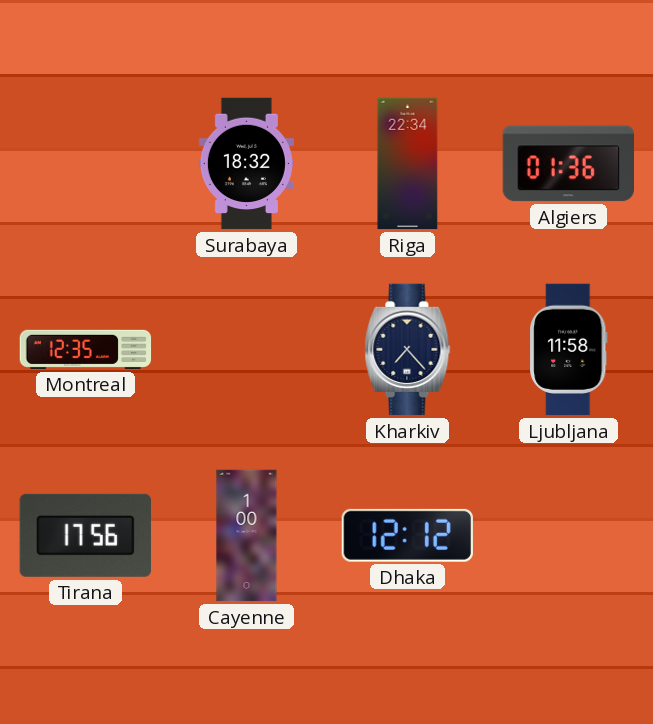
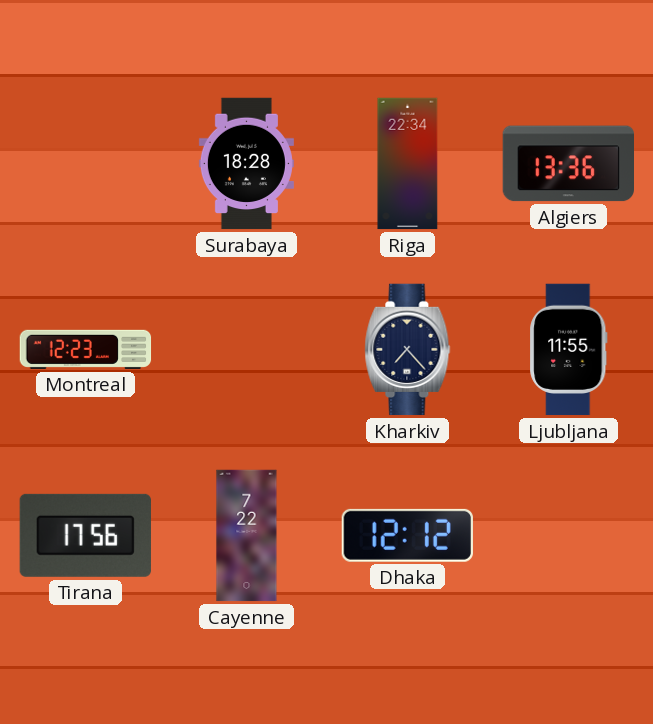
Surabaya: 18:32 -> 18:28
Algiers: 01:36 -> 13:36
Montreal: 12:35 -> 12:23
Ljubljana: 11:58 -> 11:55
Cayenne: 1:00 -> 7:22
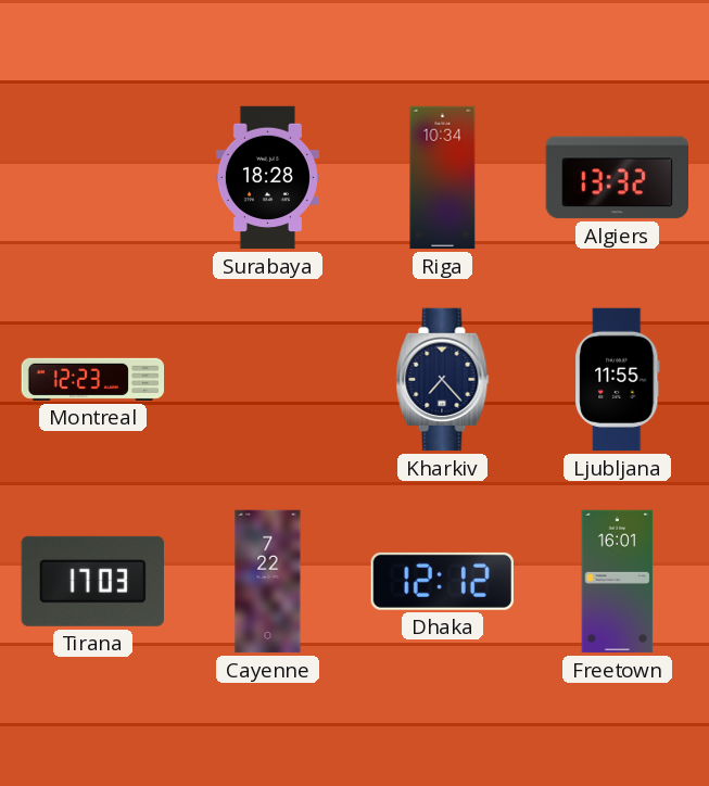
Riga: 22:34 -> 10:34
Algiers: 13:36 -> 13:32
Tirana: 17:56 -> 17:03
Freetown: none -> 16:01
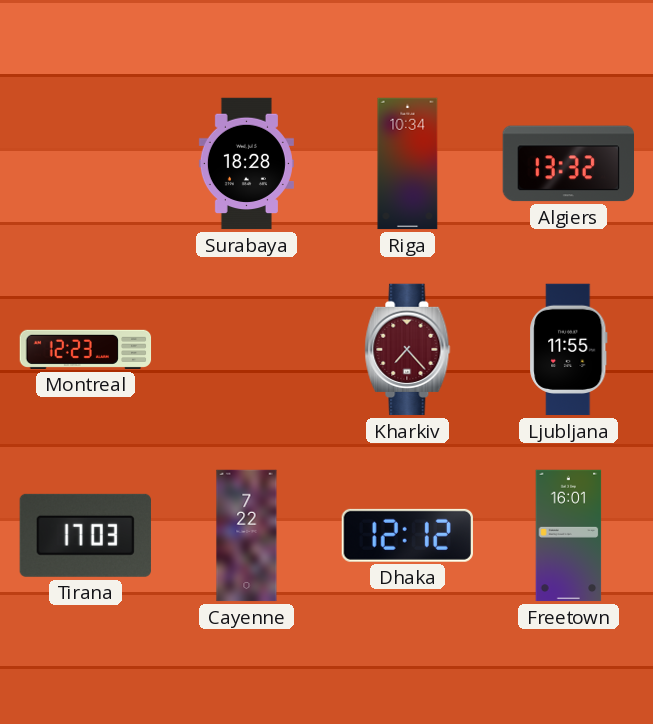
Kharkiv dial: navy -> burgundy
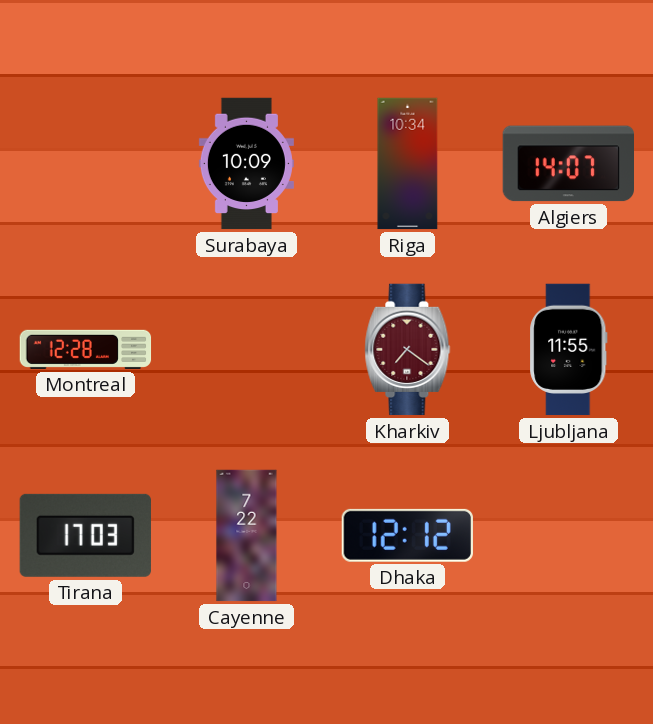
Surabaya: 18:28 -> 10:09
Algiers: 13:32 -> 14:07
Montreal: 12:23 -> 12:28
Kharkiv: 7:23 -> 7:21
Freetown: 16:01 -> none
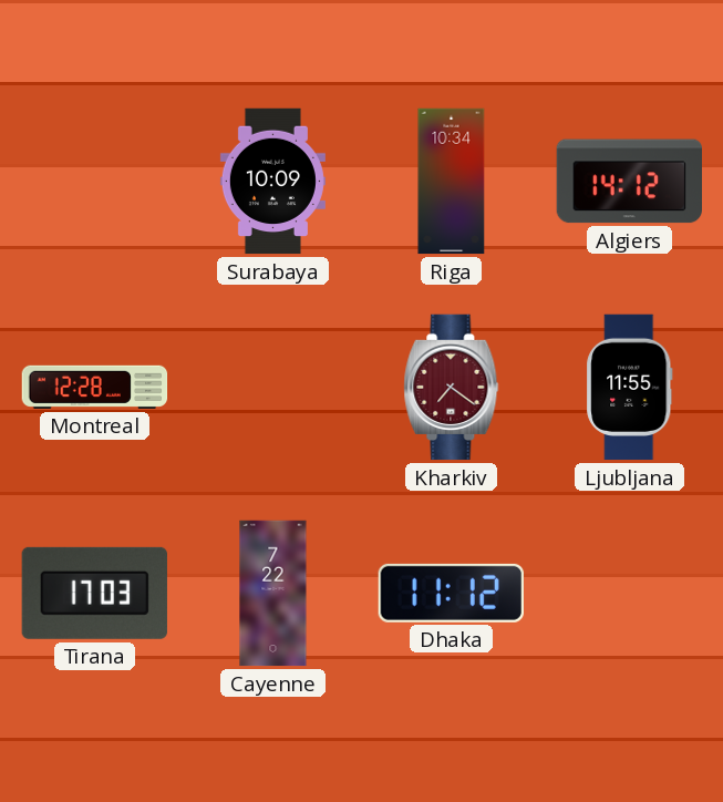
Algiers: 14:07 -> 14:12
Dhaka: 12:12 -> 11:12
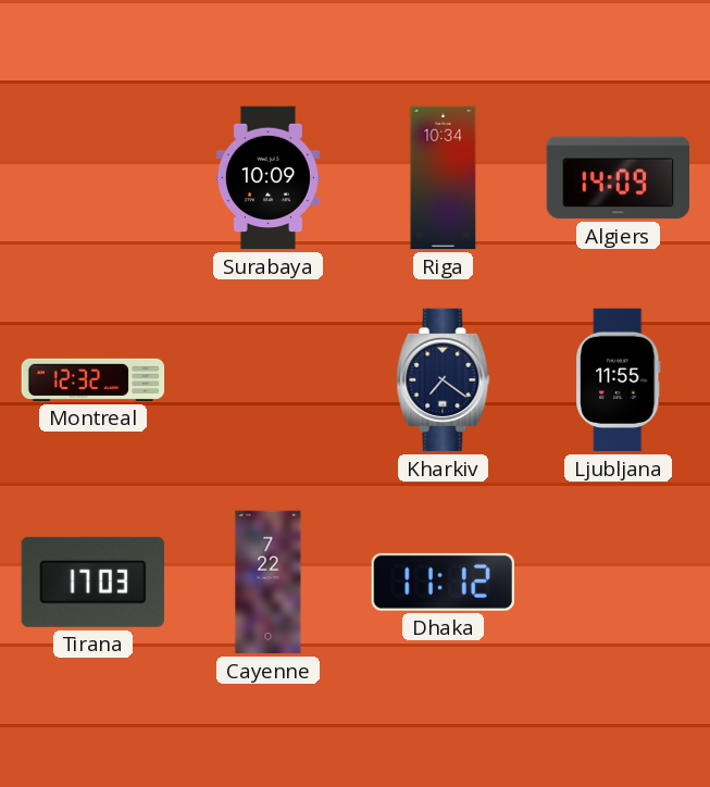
Algiers: 14:12 -> 14:09
Montreal: 12:28 -> 12:32
Kharkiv dial: burgundy -> navy
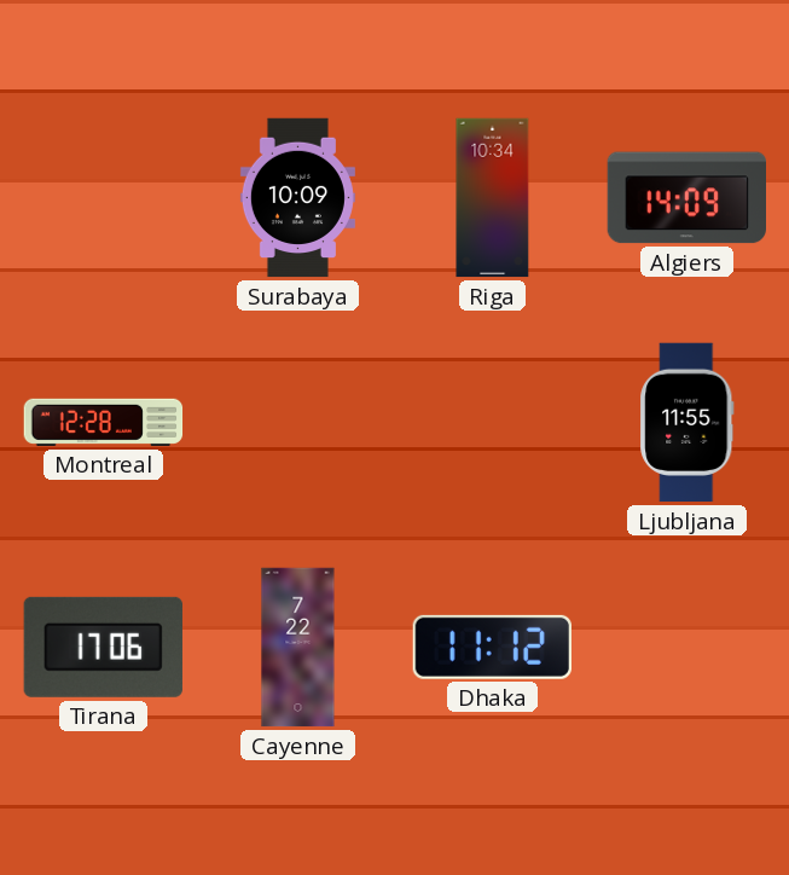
Montreal: 12:32 -> 12:28
Kharkiv: 7:21 -> none
Tirana: 17:03 -> 17:06
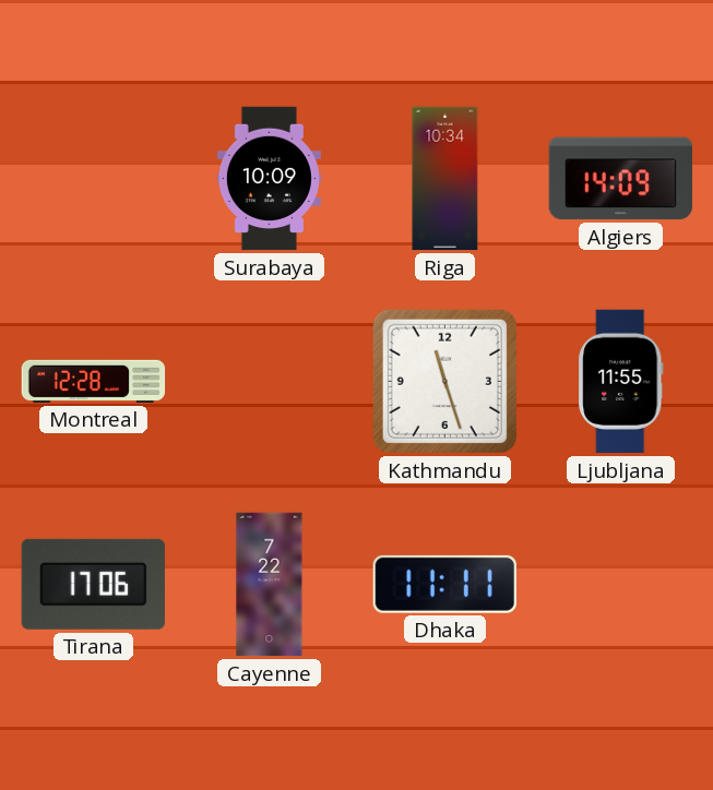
Kathmandu: none -> 11:27
Dhaka: 11:12 -> 11:11
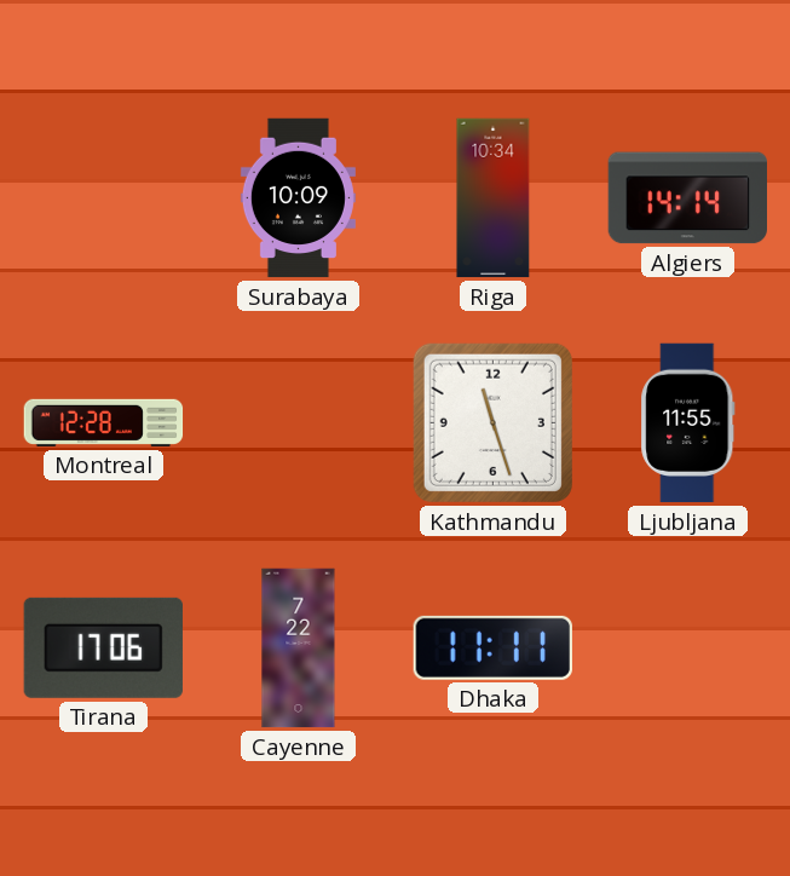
Algiers: 14:09 -> 14:14
